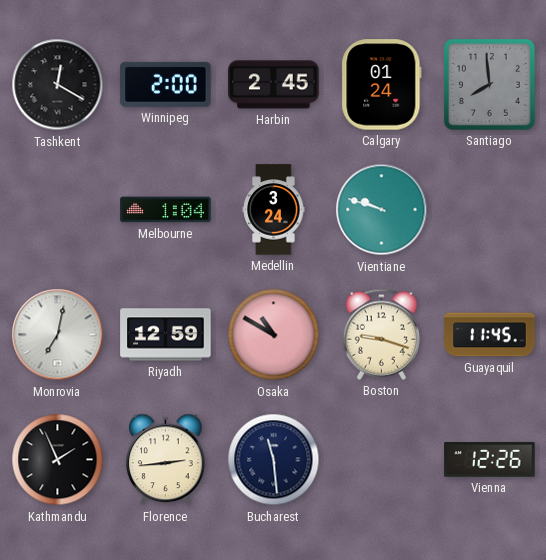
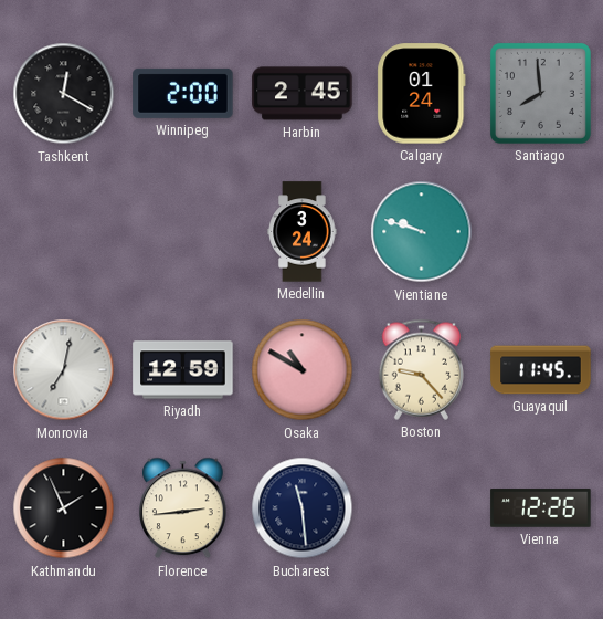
Melbourne: 1:04 -> none
Boston: 9:18 -> 9:23
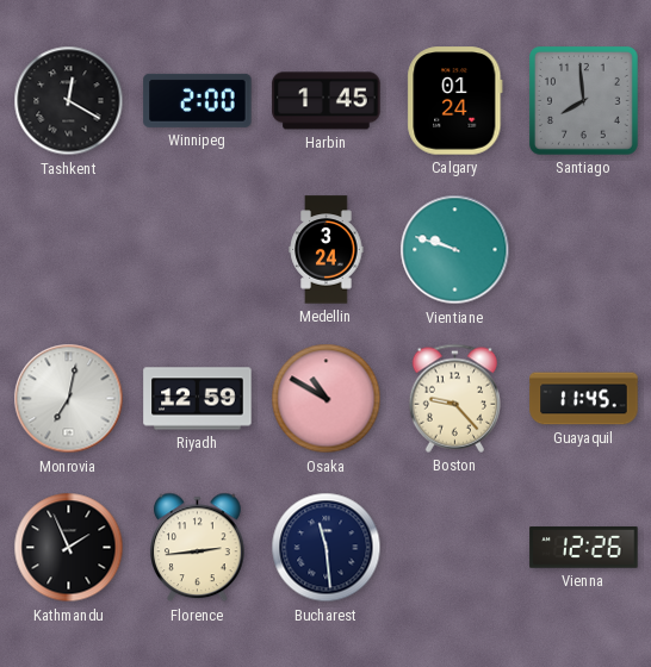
Harbin: 2:45 -> 1:45
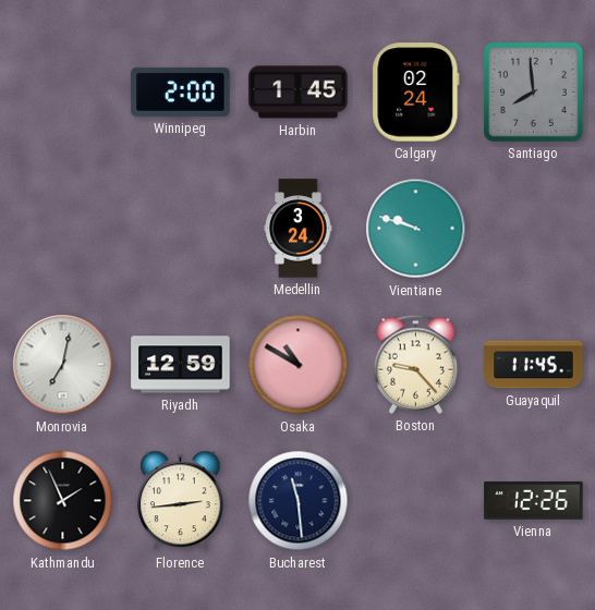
Tashkent: 12:20 -> none
Calgary: 01:24 -> 02:24
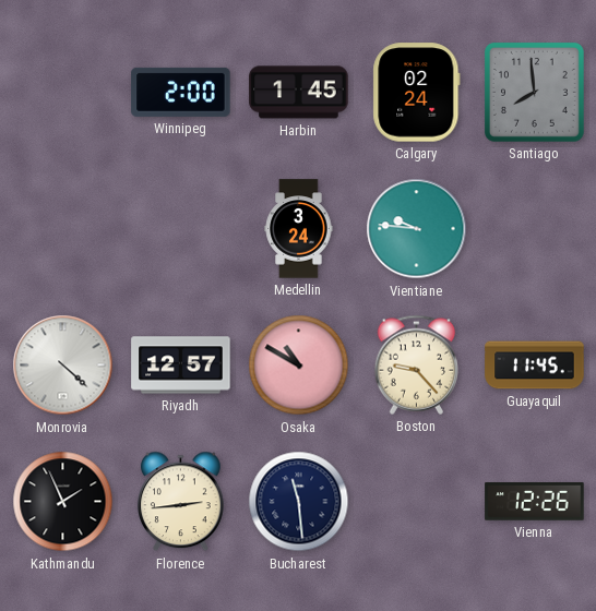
Vientiane: 9:48 -> 9:46
Monrovia: 7:02 -> 4:22
Riyadh: 12:59 -> 12:57
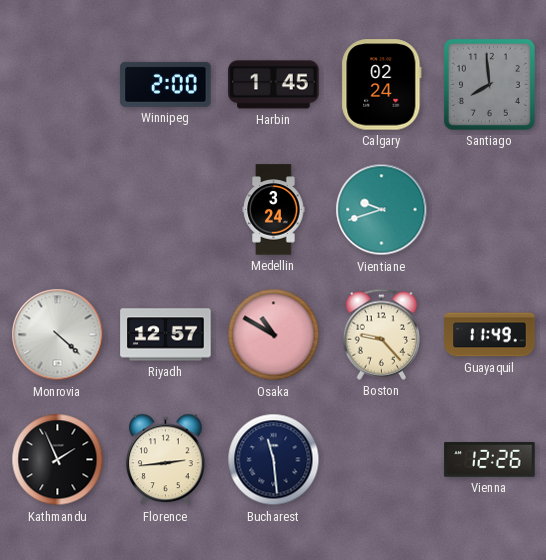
Vientiane: 9:46 -> 9:42
Guayaquil: 11:45 -> 11:49
